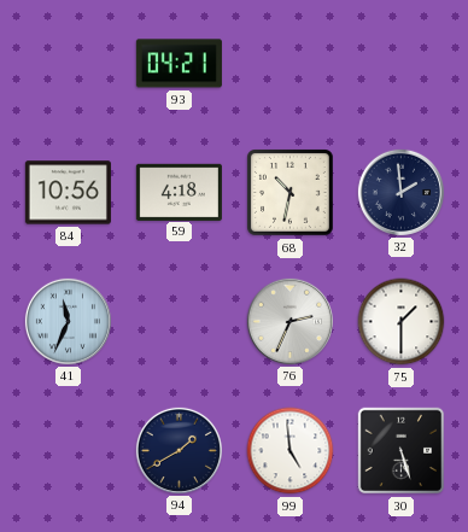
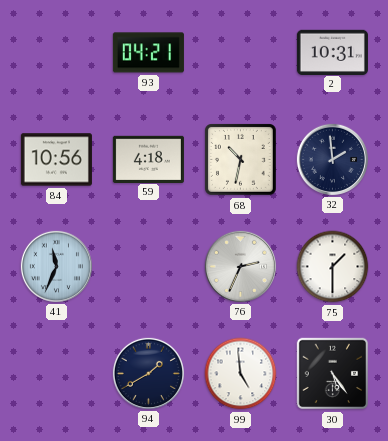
2: none -> 10:31
30: 5:27 -> 5:24
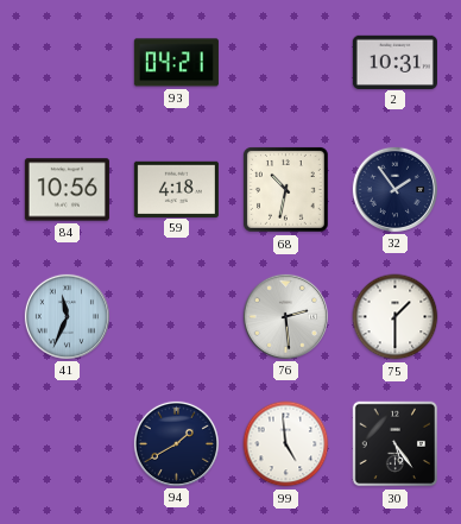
32: 1:59 -> 1:54
76: 2:34 -> 2:29
